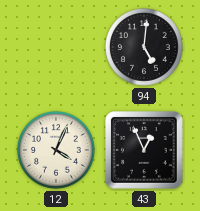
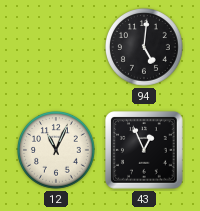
12: 4:04 -> 11:04
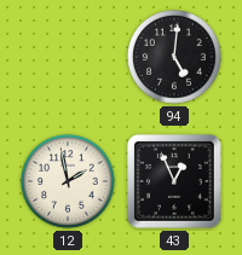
12: 11:04 -> 1:58
